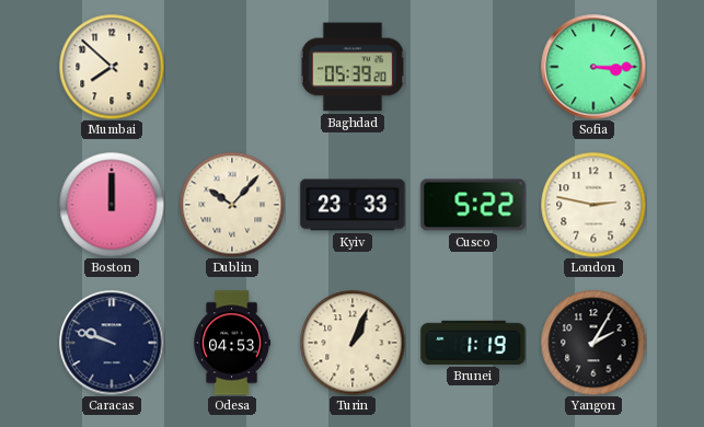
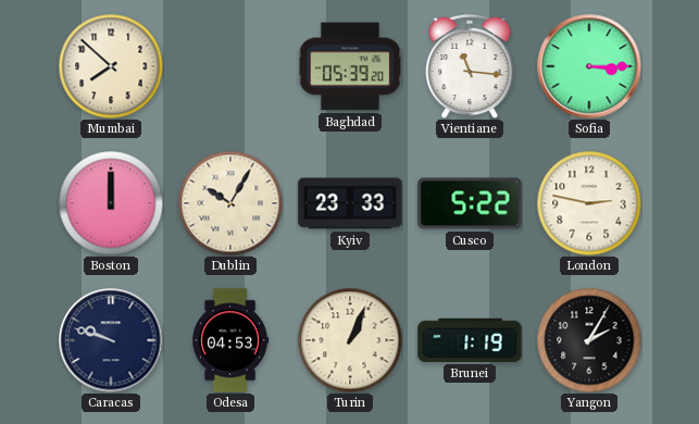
Vientiane: none -> 11:16
Dublin: 10:07 -> 10:05
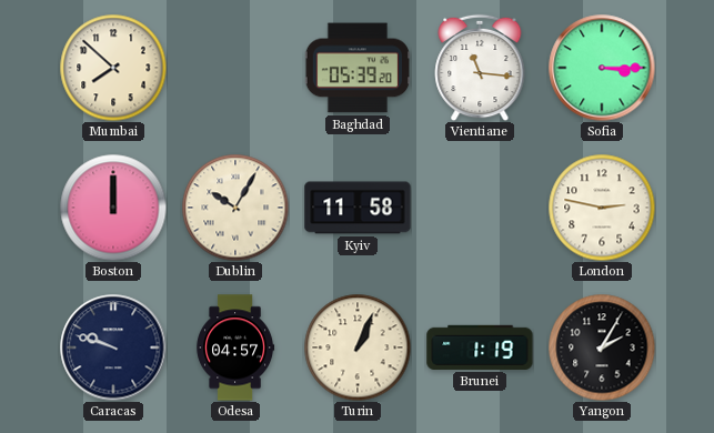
Kyiv: 23:33 -> 11:58
Cusco: 5:22 -> none
Odesa: 04:53 -> 04:57
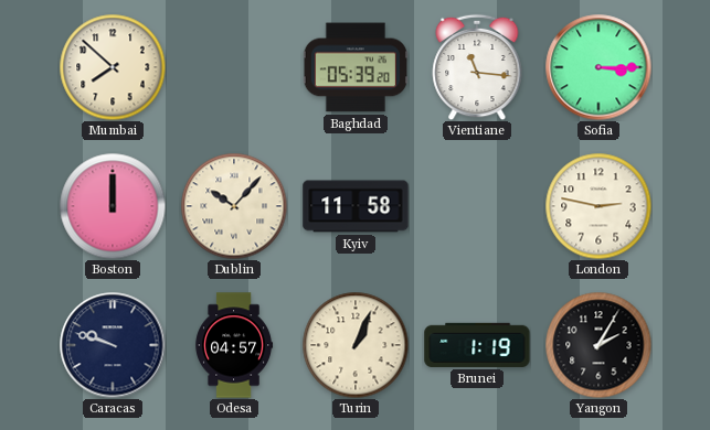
Dublin: 10:05 -> 10:07
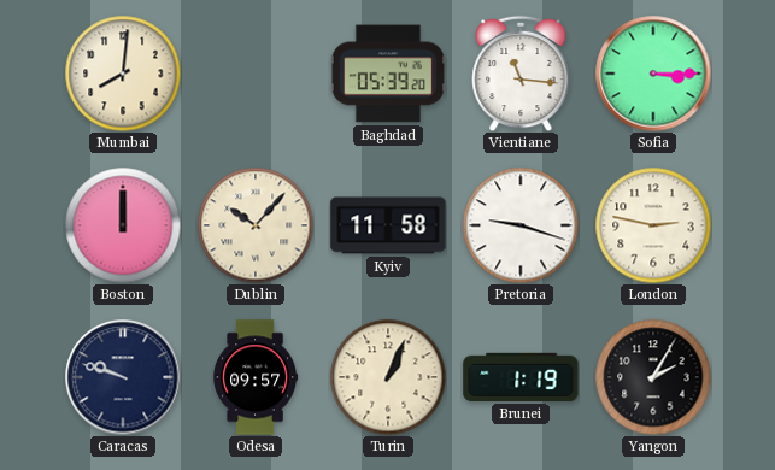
Mumbai: 7:52 -> 8:01
Pretoria: none -> 9:18
Odesa: 04:57 -> 09:57
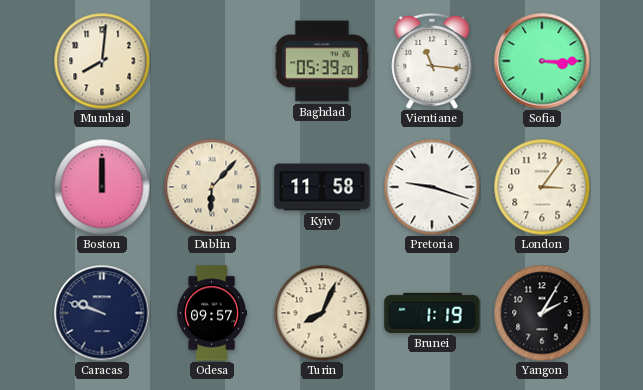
Dublin: 10:07 -> 6:07
London: 2:47 -> 3:06
Turin: 1:04 -> 8:04
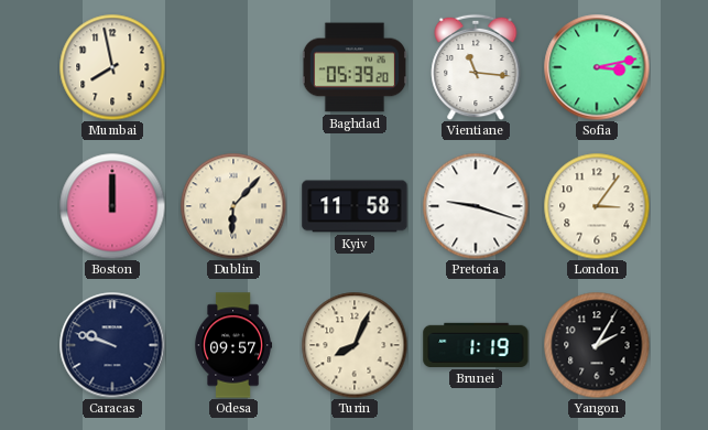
Mumbai: 8:01 -> 7:58
Sofia: 3:15 -> 3:13
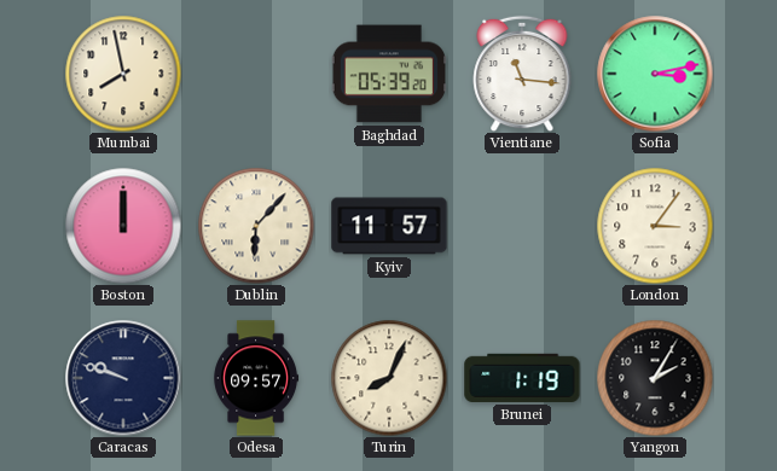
Kyiv: 11:58 -> 11:57
Pretoria: 9:18 -> none
